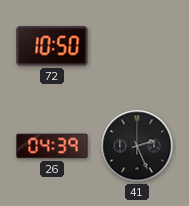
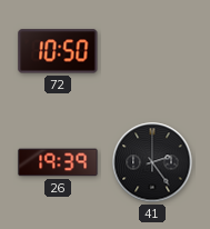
26: 04:39 -> 19:39
41: 2:26 -> 2:24
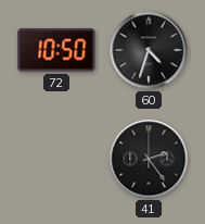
60: none -> 4:33
26: 19:39 -> none
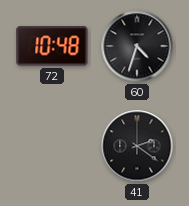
72: 10:50 -> 10:48
41: 2:24 -> 2:21
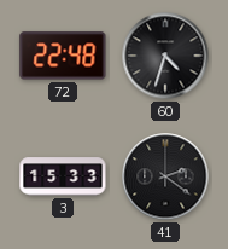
72: 10:48 -> 22:48
3: none -> 15:33
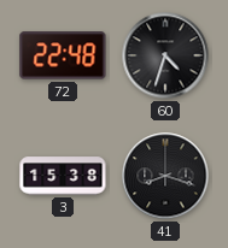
3: 15:33 -> 15:38
41: 2:21 -> 8:18
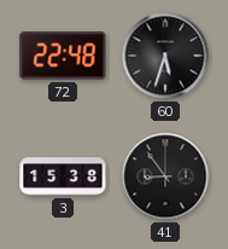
60: 4:33 -> 5:33
41: 8:18 -> 8:54
